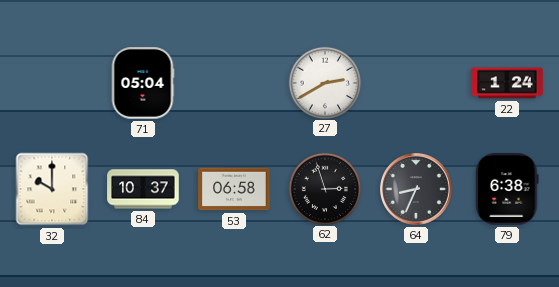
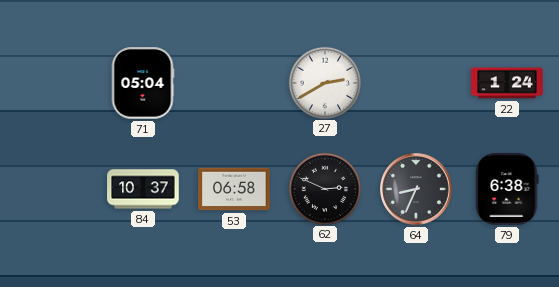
32: 10:00 -> none
62: 2:57 -> 2:49
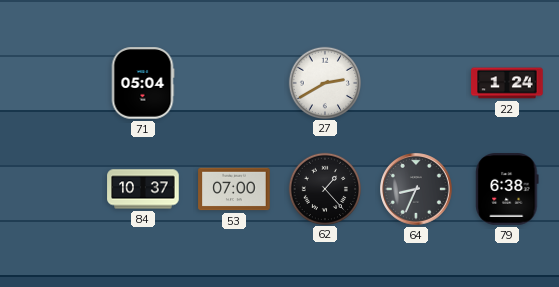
53: 06:58 -> 07:00
62: 2:49 -> 1:23
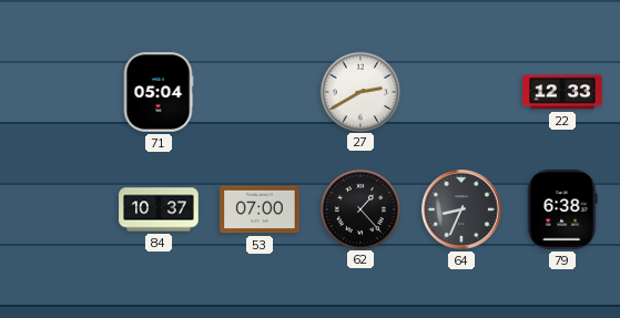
22: 1:24 -> 12:33
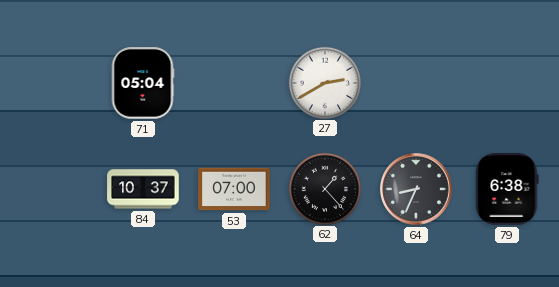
22: 12:33 -> none
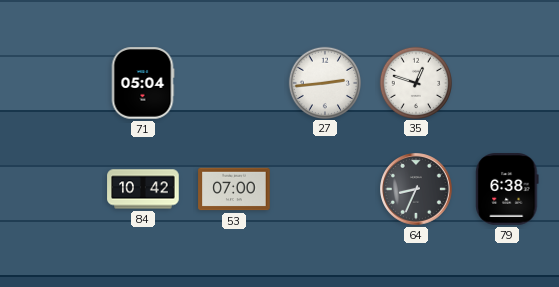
27: 2:40 -> 2:44
35: none -> 12:48
84: 10:37 -> 10:42
62: 1:23 -> none
